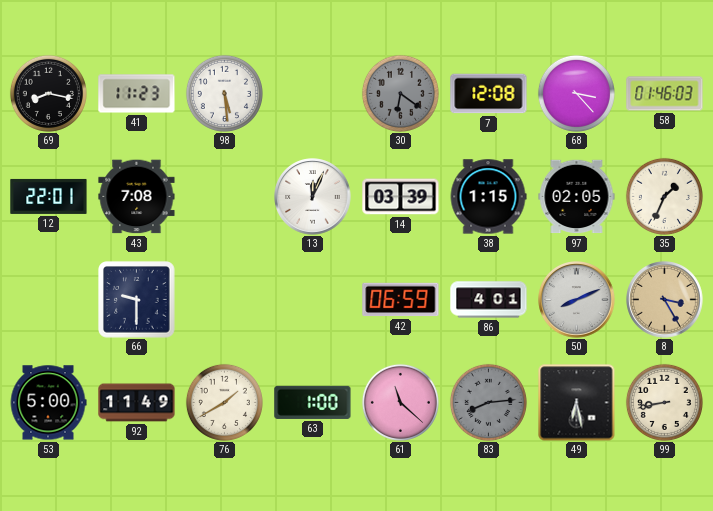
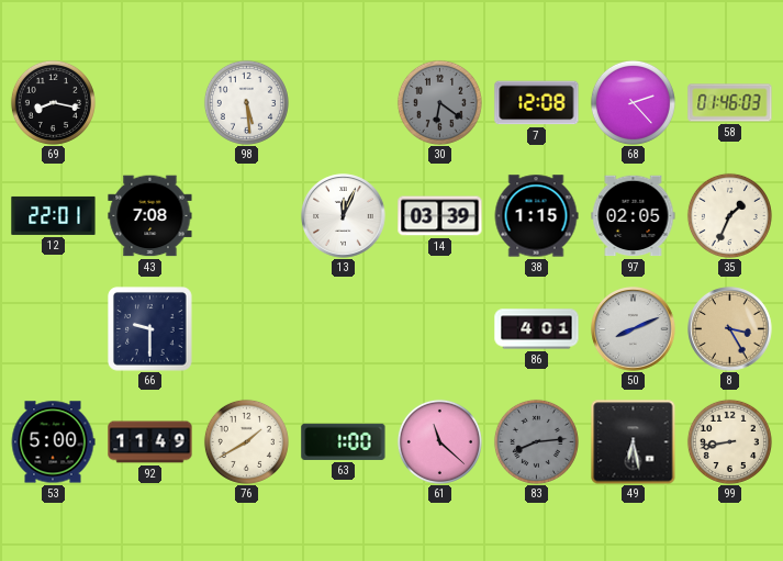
41: 11:23 -> none
68: 3:23 -> 2:23
42: 06:59 -> none
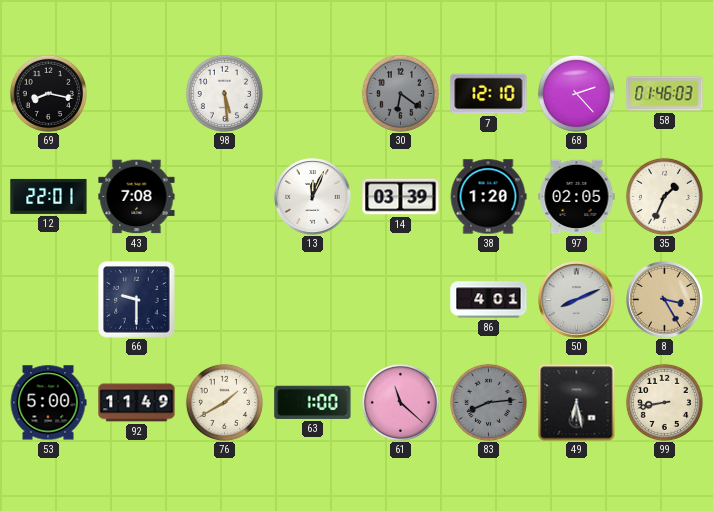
7: 12:08 -> 12:10
38: 1:15 -> 1:20
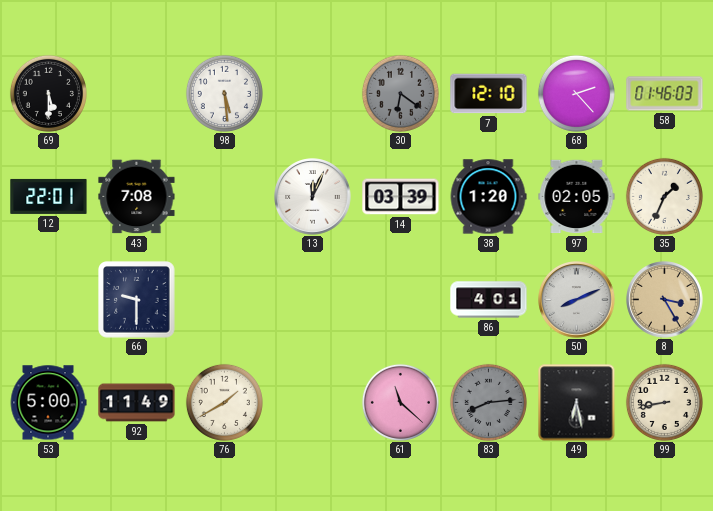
69: 8:17 -> 5:30
63: 1:00 -> none
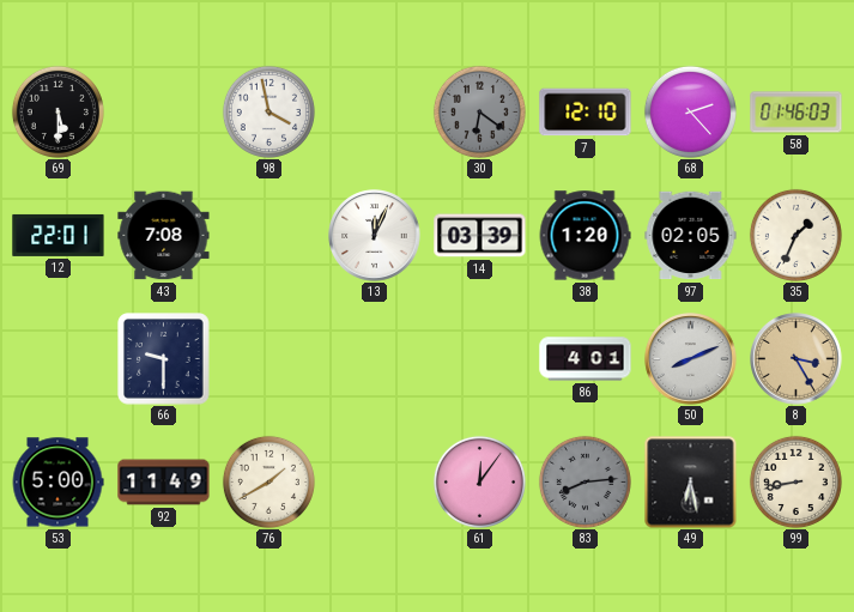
98: 5:29 -> 3:58
61: 11:22 -> 12:06
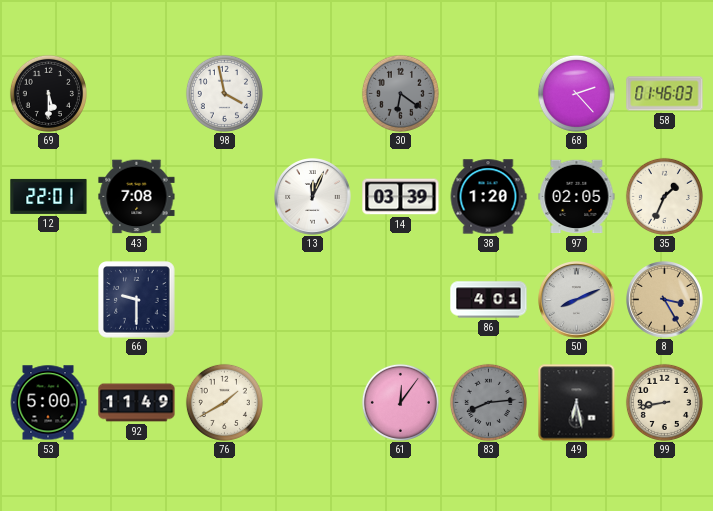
7: 12:10 -> none
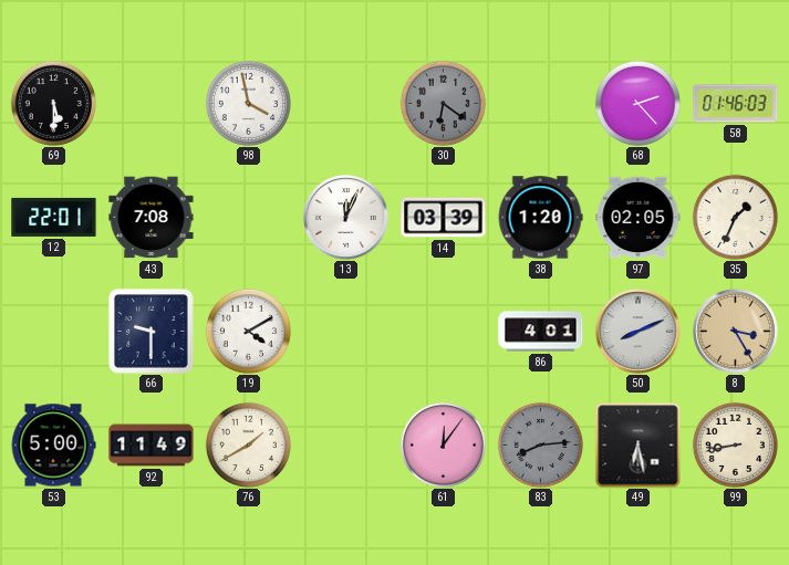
19: none -> 4:10
